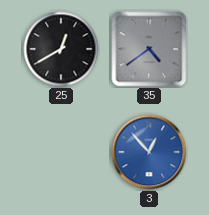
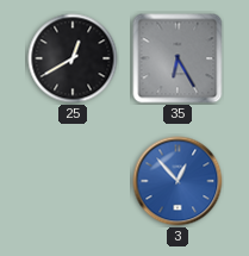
35: 4:39 -> 6:25
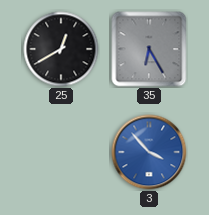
3: 12:53 -> 3:53
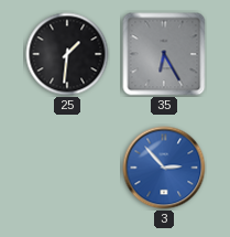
25: 12:40 -> 1:31
3: 3:53 -> 2:53
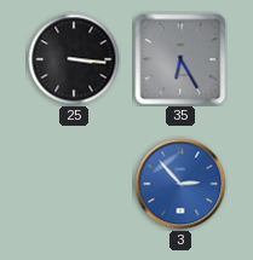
25: 1:31 -> 3:16
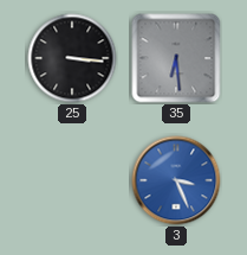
35: 6:25 -> 6:29
3: 2:53 -> 3:26
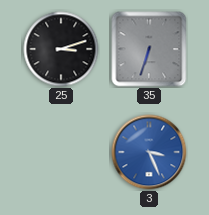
25: 3:16 -> 3:12
35: 6:29 -> 6:33
